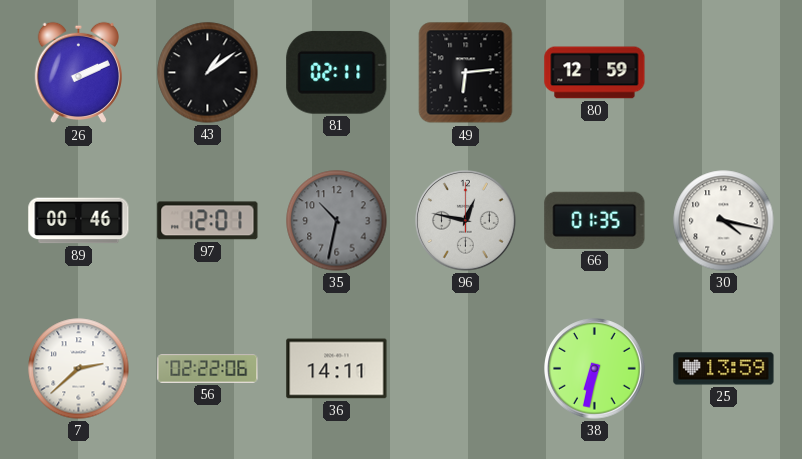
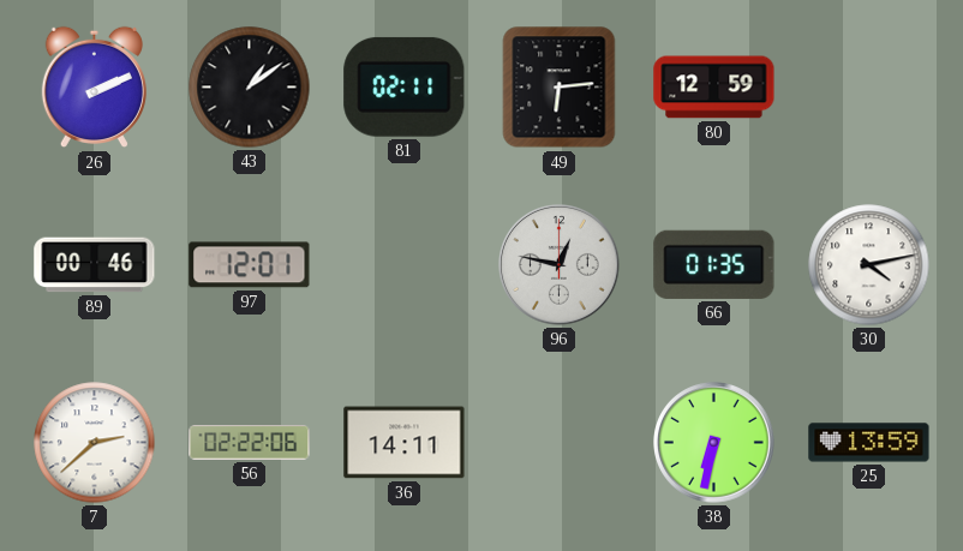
35: 10:32 -> none
30: 4:17 -> 4:13
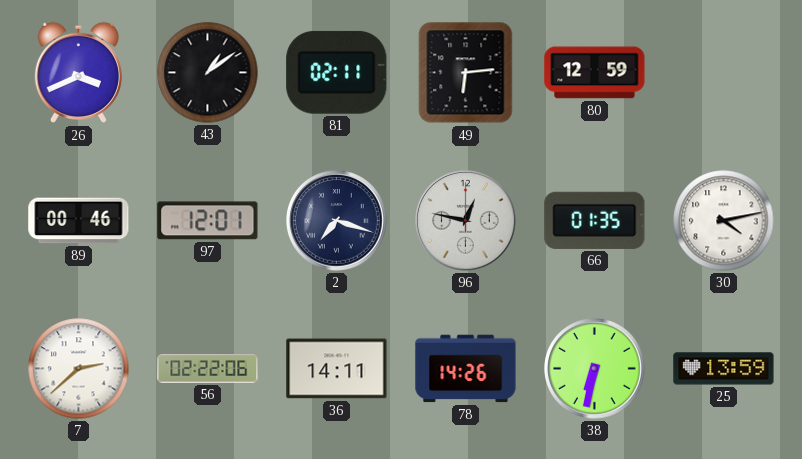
26: 2:11 -> 3:41
2: none -> 7:18
78: none -> 14:26
